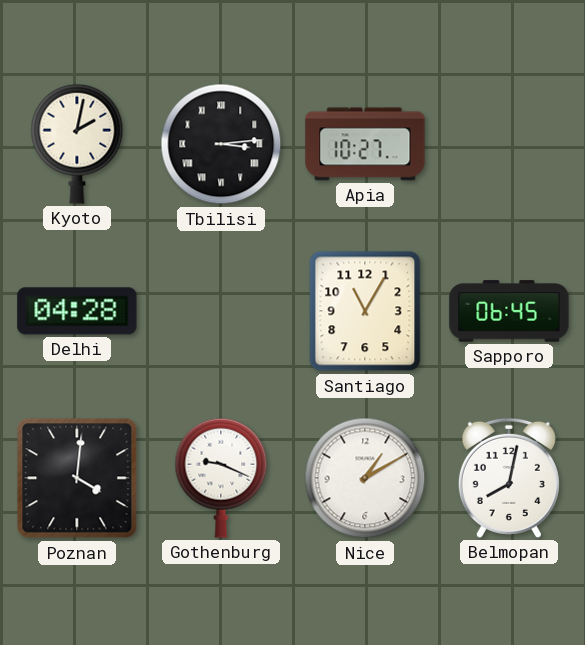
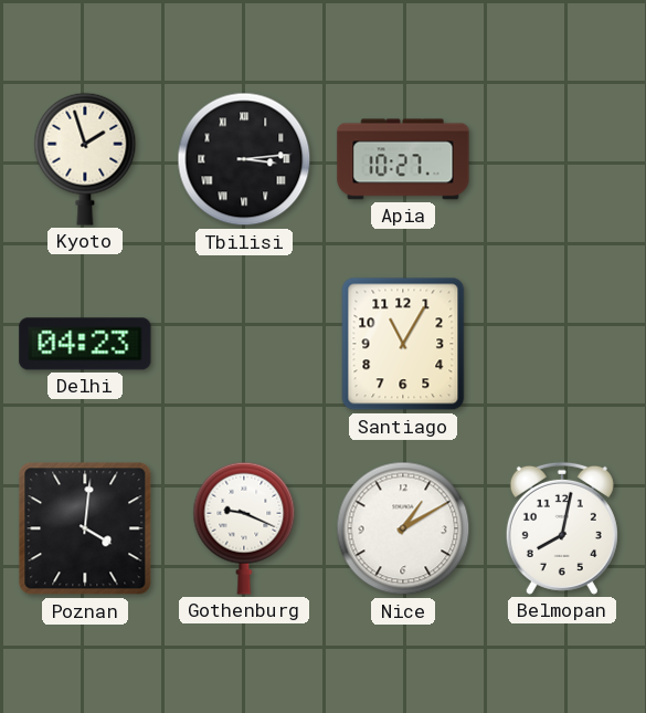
Kyoto: 2:02 -> 1:57
Delhi: 04:28 -> 04:23
Sapporo: 06:45 -> none
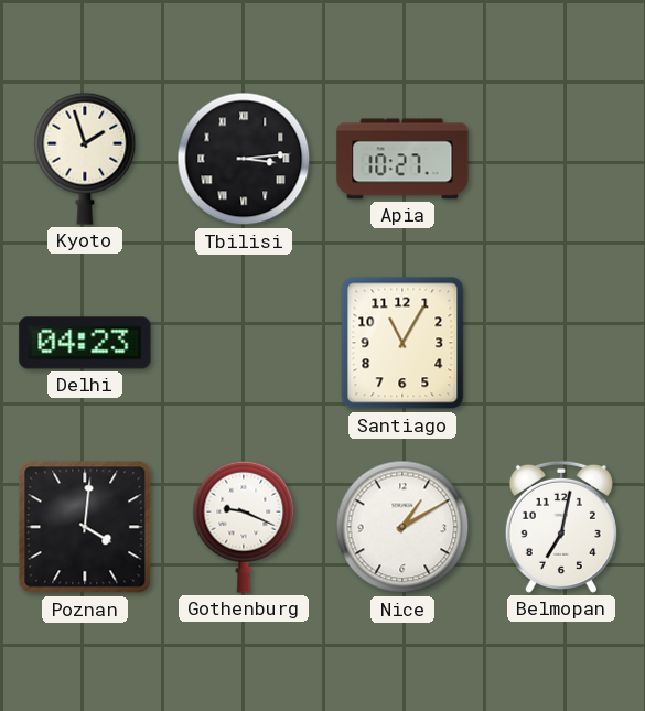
Belmopan: 8:02 -> 7:02
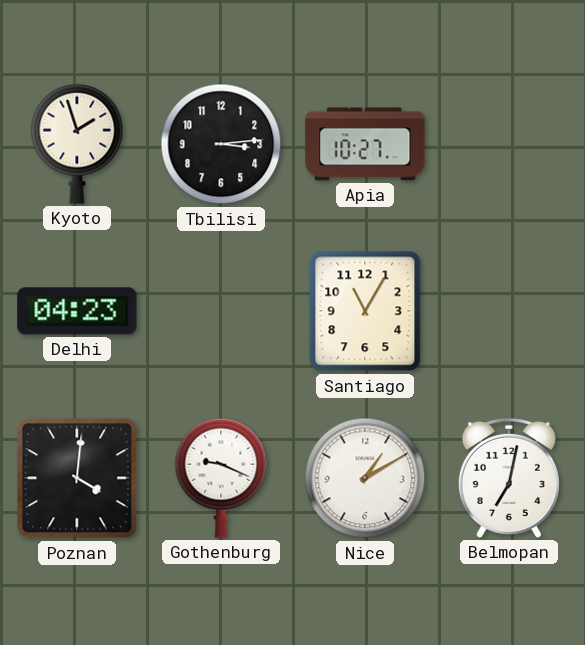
Tbilisi numerals: Roman -> Arabic
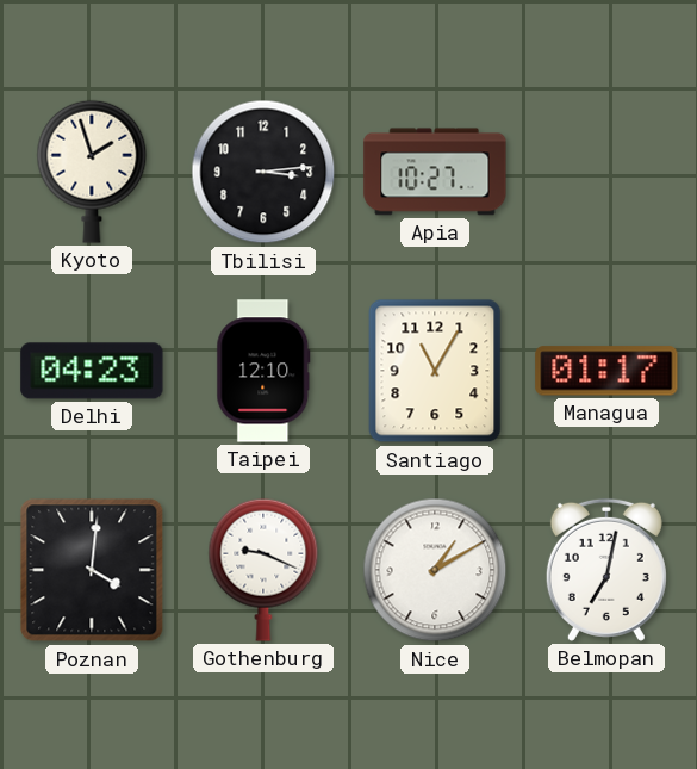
Taipei: none -> 12:10
Managua: none -> 01:17
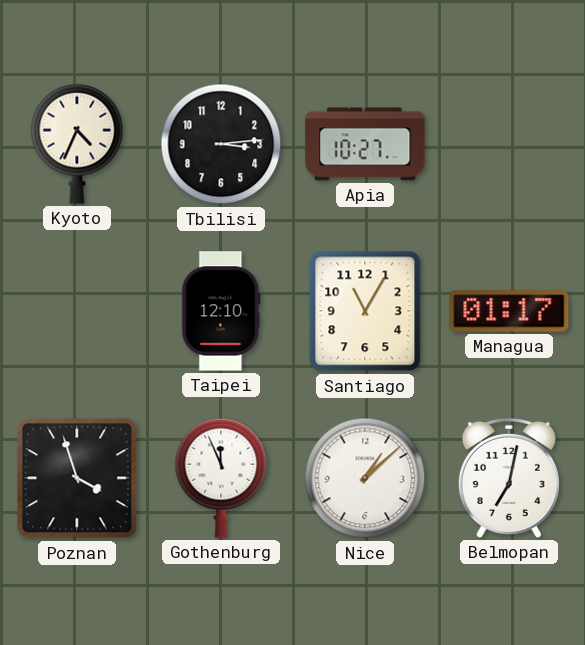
Kyoto: 1:57 -> 4:34
Delhi: 04:23 -> none
Poznan: 4:01 -> 3:57
Gothenburg: 9:19 -> 11:56
Nice: 1:10 -> 1:08
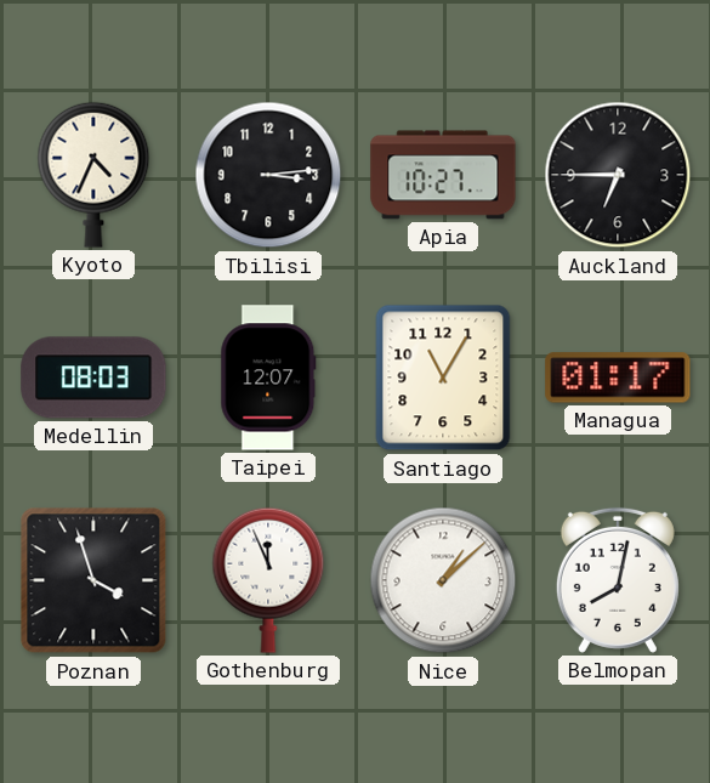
Auckland: none -> 6:45
Medellin: none -> 08:03
Taipei: 12:10 -> 12:07
Belmopan: 7:02 -> 8:02
